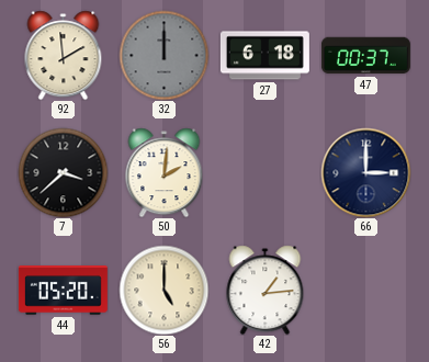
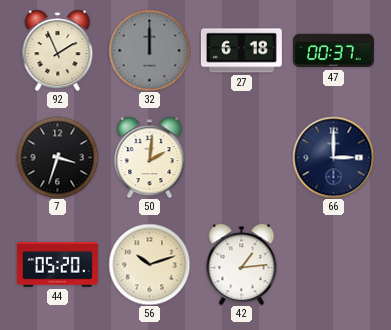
92: 1:59 -> 1:56
7: 3:38 -> 3:33
56: 5:00 -> 10:12
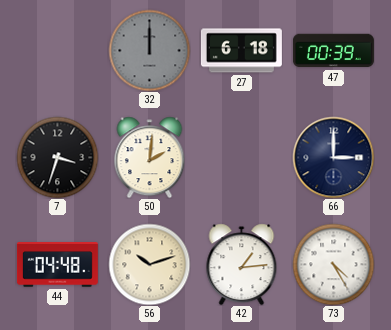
92: 1:56 -> none
47: 00:37 -> 00:39
44: 05:20 -> 04:48
73: none -> 4:25
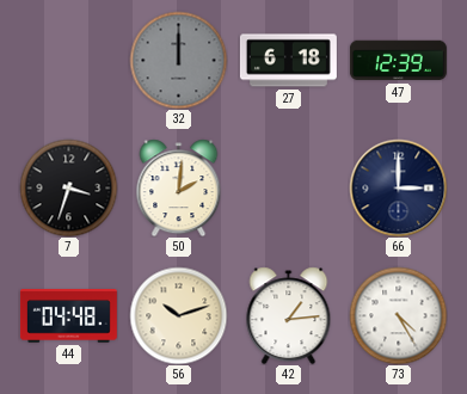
47: 00:39 -> 12:39
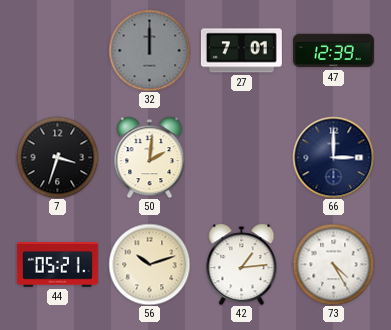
27: 6:18 -> 7:01
44: 04:48 -> 05:21
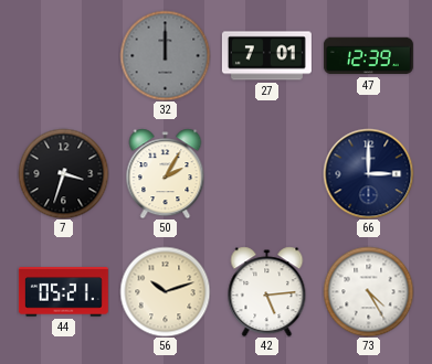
50: 2:01 -> 2:05
42: 1:14 -> 5:14
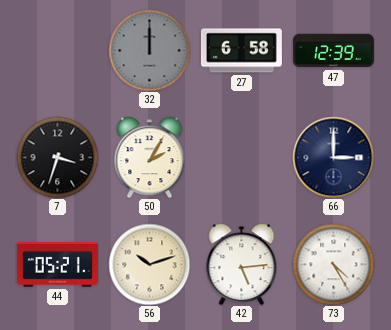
27: 7:01 -> 6:58
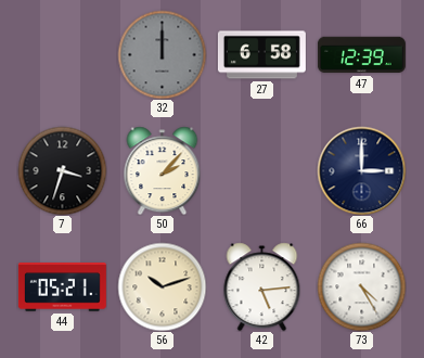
50: 2:05 -> 2:07
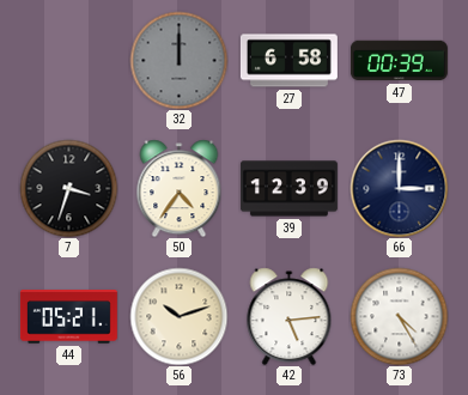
47: 12:39 -> 00:39
50: 2:07 -> 4:36
39: none -> 12:39
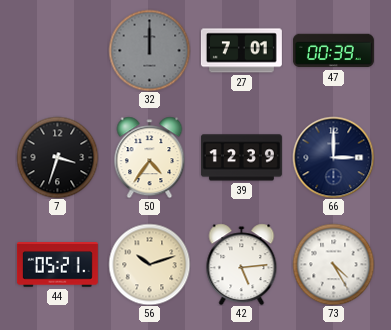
27: 6:58 -> 7:01
